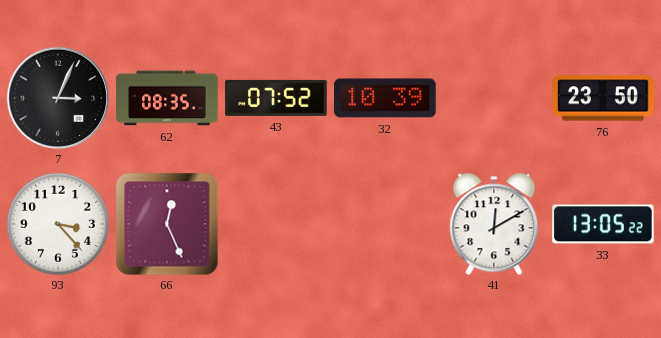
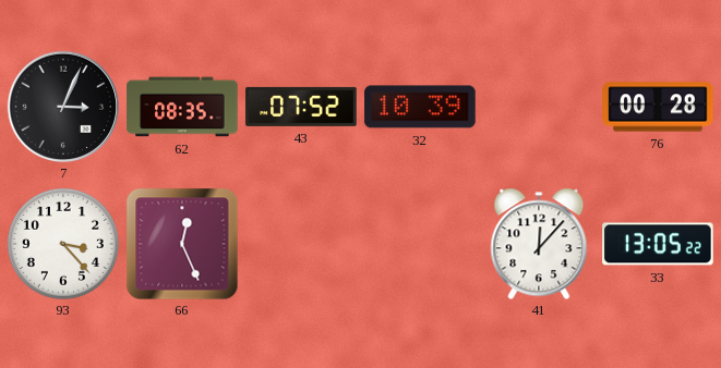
76: 23:50 -> 00:28
41: 12:10 -> 12:07
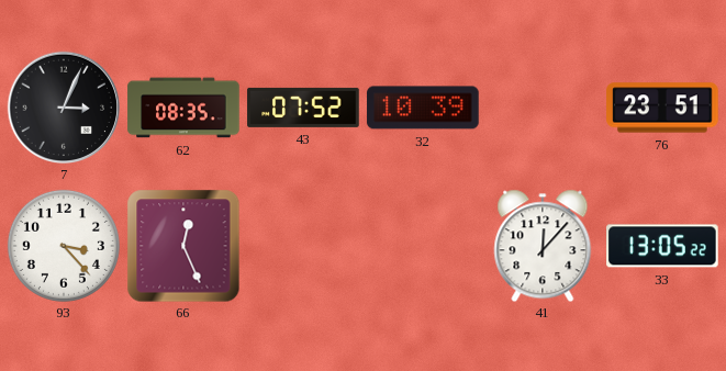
76: 00:28 -> 23:51
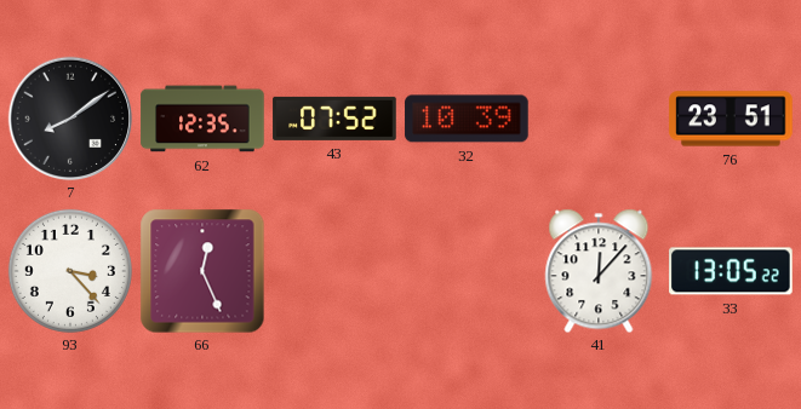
7: 3:04 -> 8:09
62: 08:35 -> 12:35
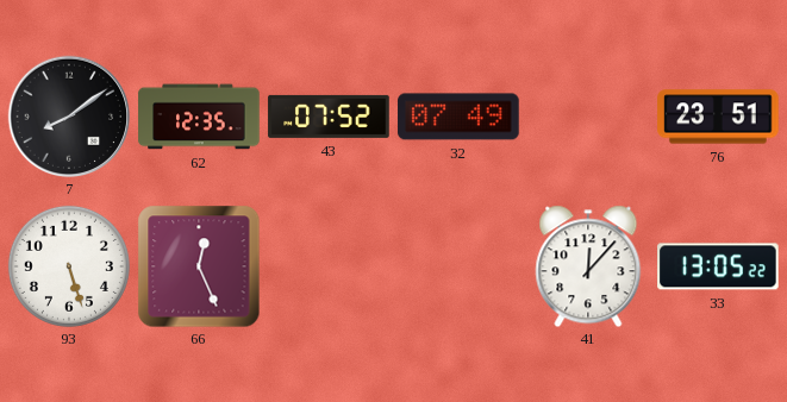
32: 10:39 -> 07:49
93: 3:23 -> 5:27
